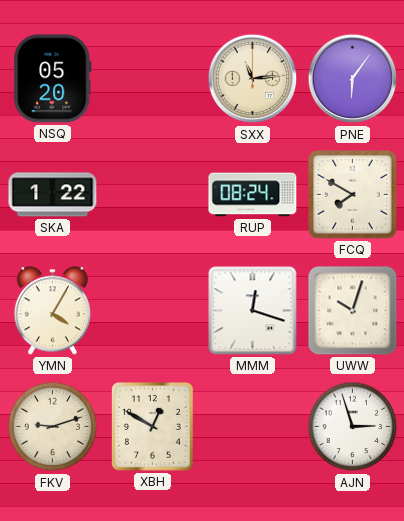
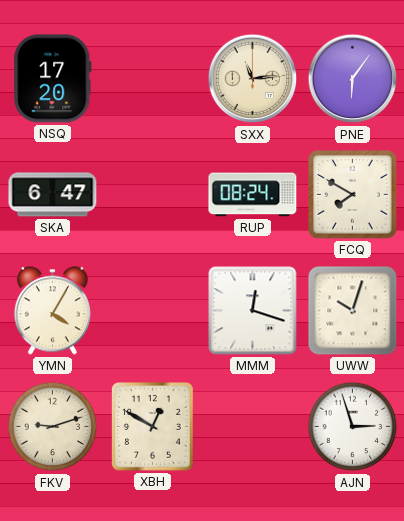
NSQ: 05:20 -> 17:20
SKA: 1:22 -> 6:47
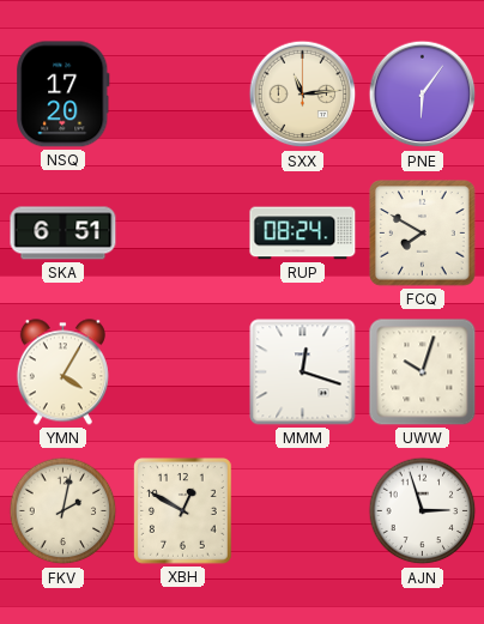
SKA: 6:47 -> 6:51
FKV: 9:12 -> 2:02
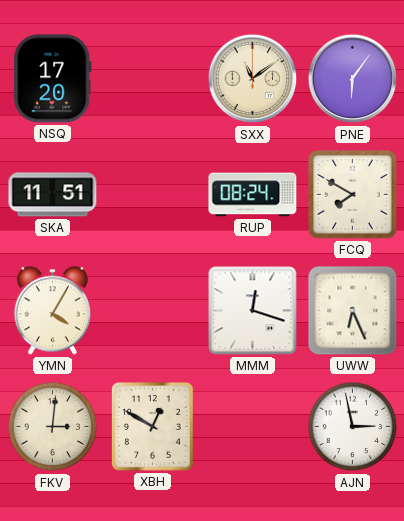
SXX: 11:14 -> 11:09
SKA: 6:51 -> 11:51
UWW: 10:03 -> 6:26
FKV: 2:02 -> 3:01
AJN: 2:57 -> 2:58
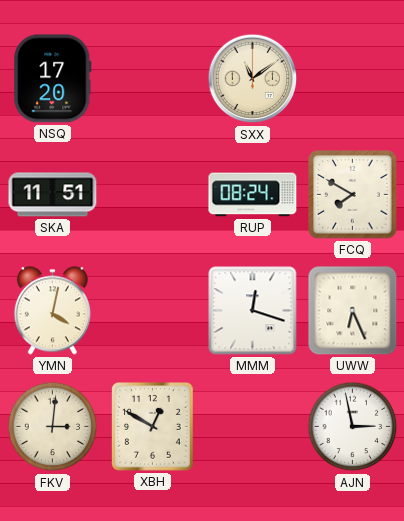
PNE: 6:06 -> none
YMN: 4:05 -> 4:02
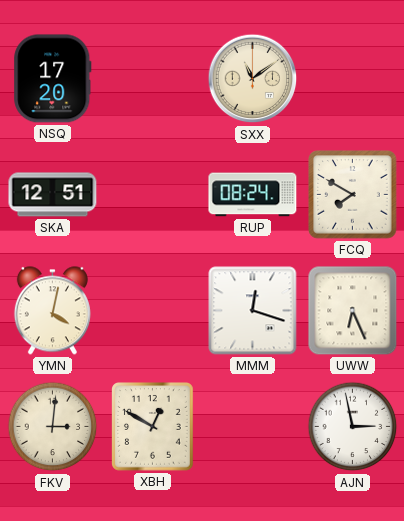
SKA: 11:51 -> 12:51
